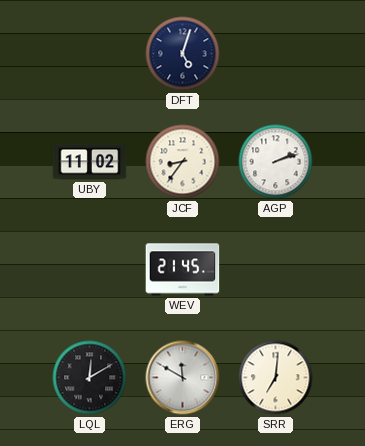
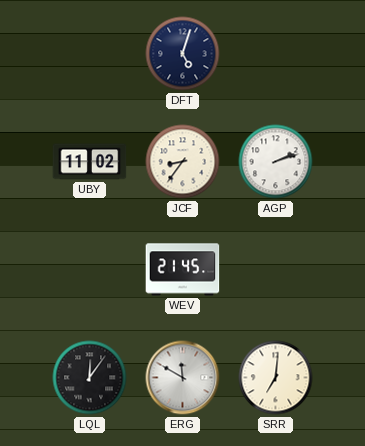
LQL: 12:10 -> 12:06
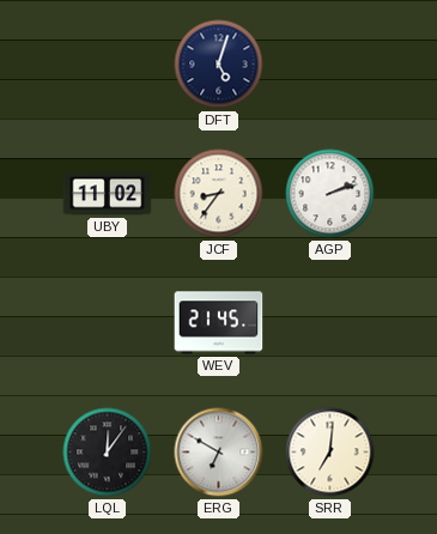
ERG: 11:50 -> 6:50
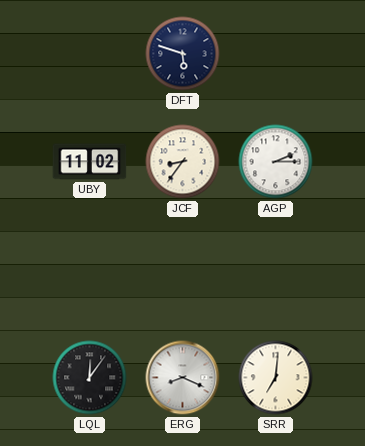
DFT: 5:03 -> 5:48
AGP: 2:12 -> 2:15
WEV: 21:45 -> none
ERG: 6:50 -> 8:19
